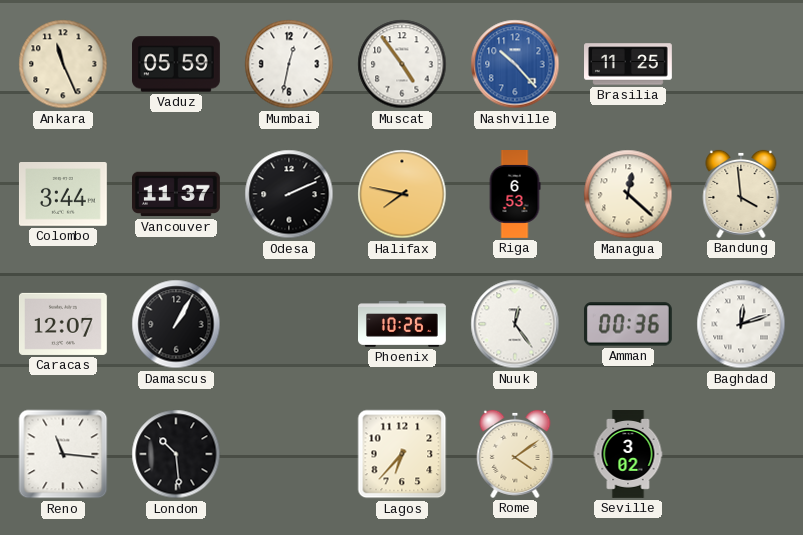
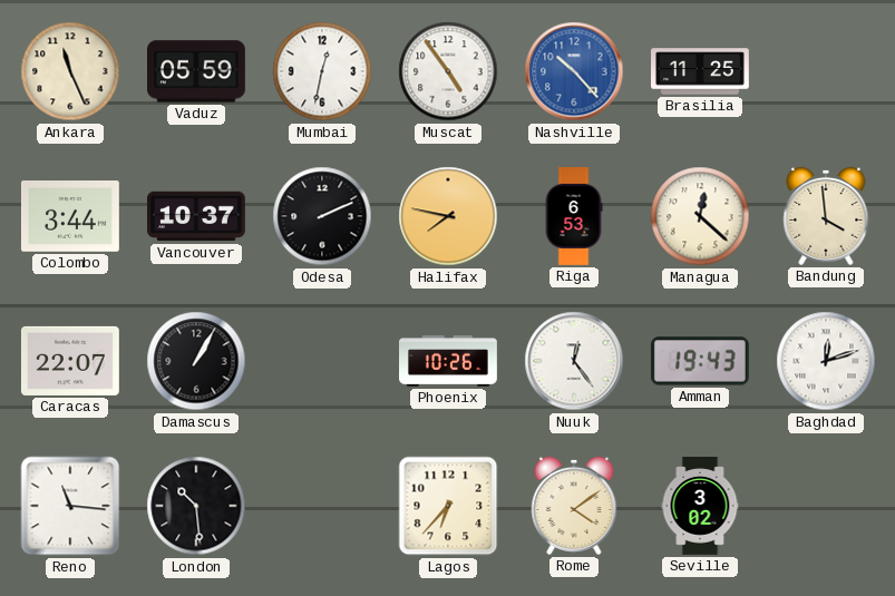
Vancouver: 11:37 -> 10:37
Caracas: 12:07 -> 22:07
Amman: 00:36 -> 19:43
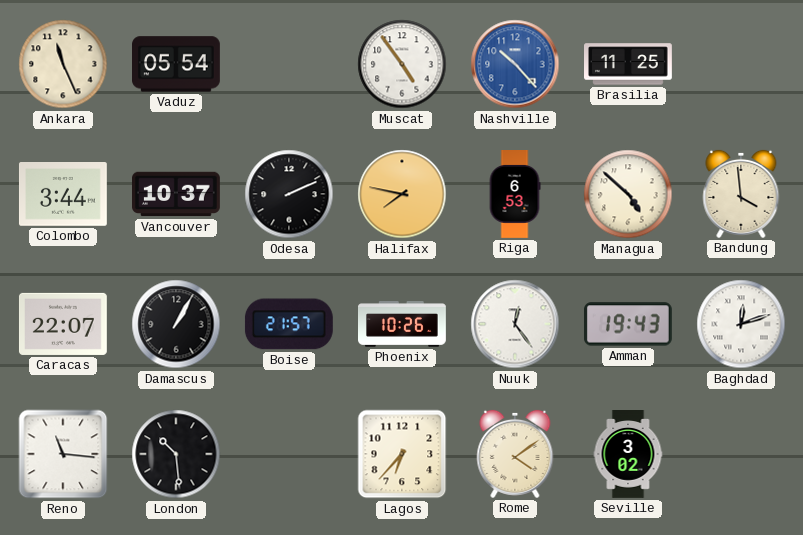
Vaduz: 05:59 -> 05:54
Mumbai: 12:32 -> none
Managua: 12:22 -> 4:52
Boise: none -> 21:57
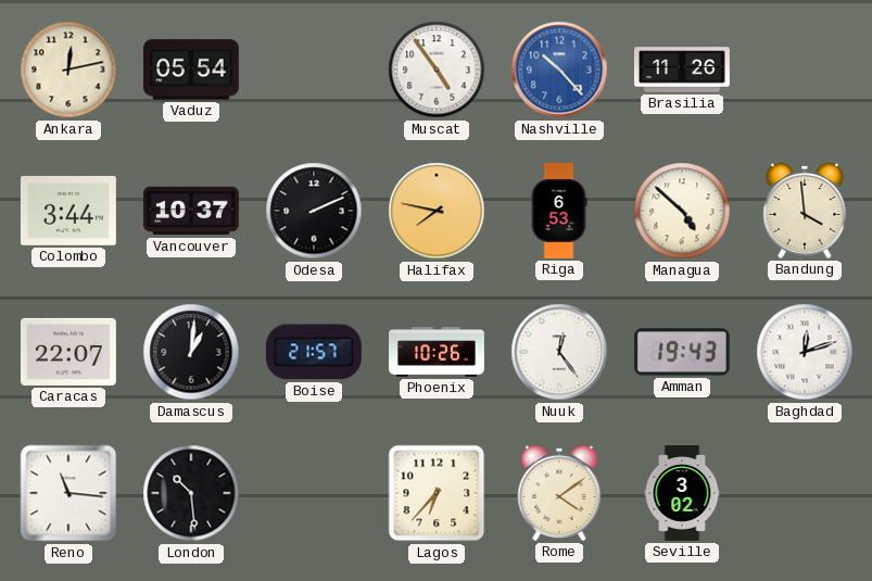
Ankara: 11:26 -> 12:13
Brasilia: 11:25 -> 11:26
Damascus: 1:05 -> 1:01
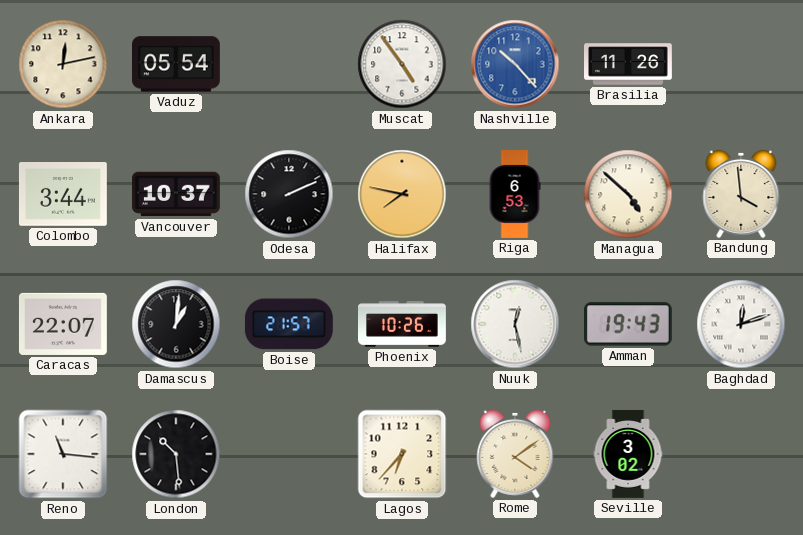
Nuuk: 12:24 -> 12:28
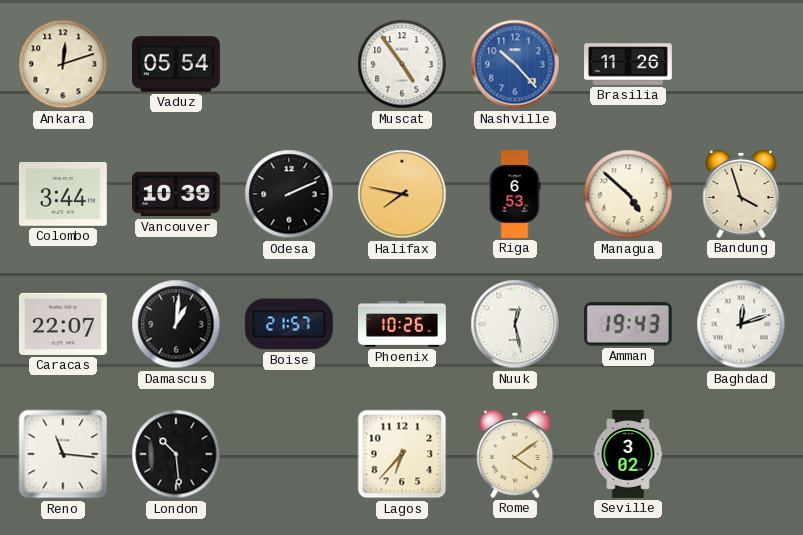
Ankara: 12:13 -> 12:12
Vancouver: 10:37 -> 10:39
Bandung: 3:59 -> 3:57
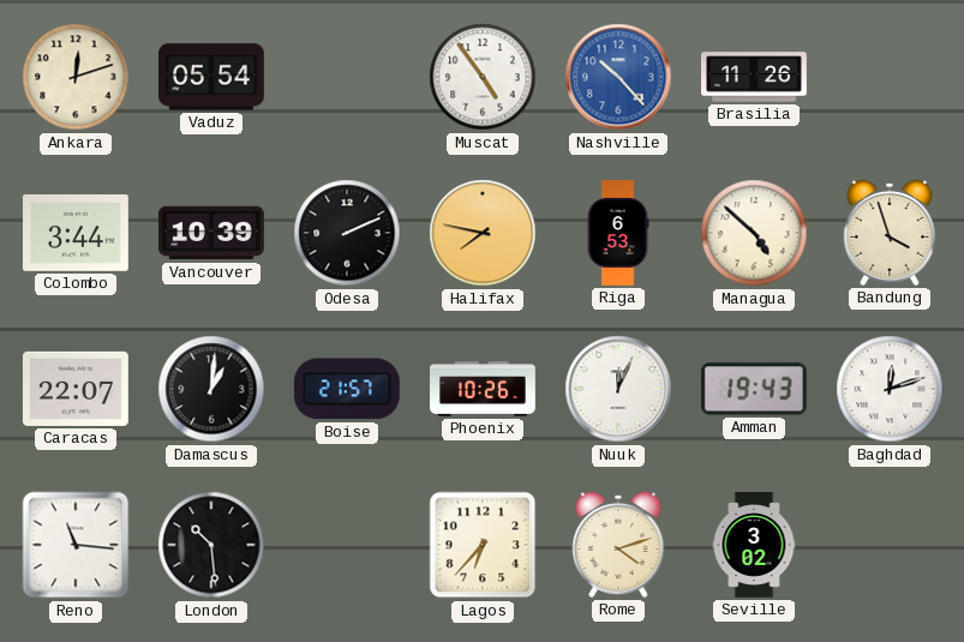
Nuuk: 12:28 -> 12:04
Rome: 4:09 -> 4:12
